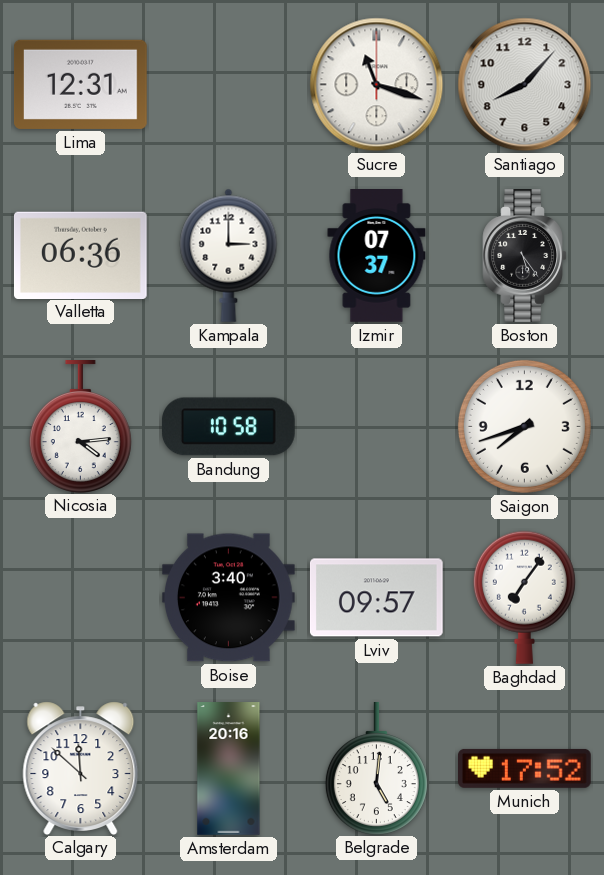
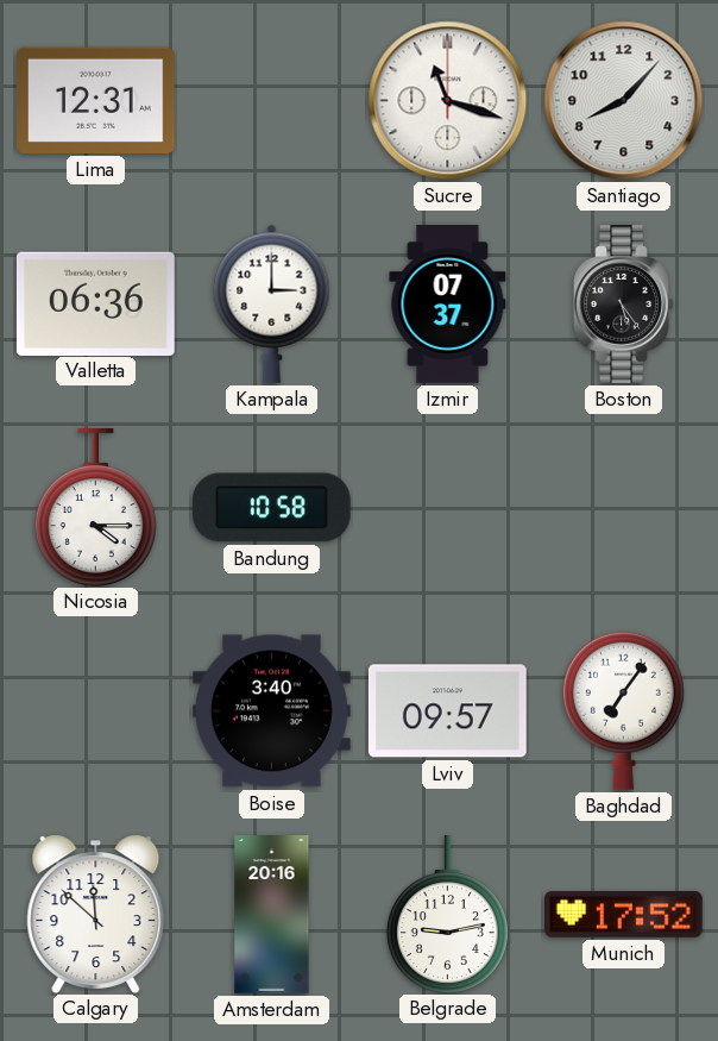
Nicosia: 4:14 -> 4:15
Saigon: 7:42 -> none
Belgrade: 5:01 -> 9:13
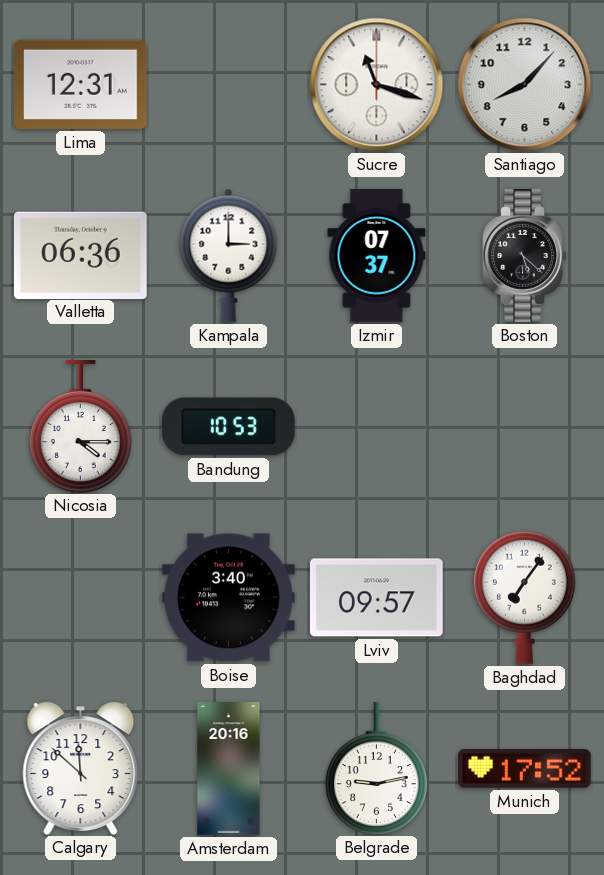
Boston: 5:24 -> 5:22
Bandung: 10:58 -> 10:53
